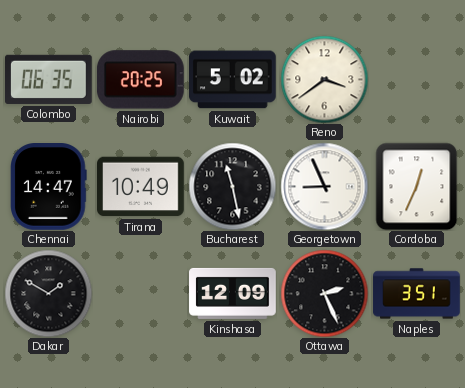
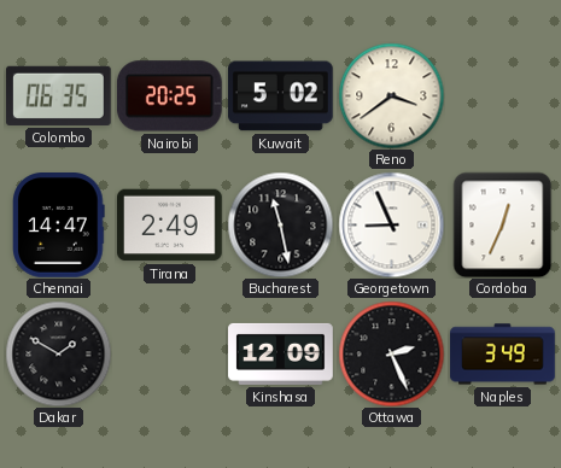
Tirana: 10:49 -> 2:49
Naples: 3:51 -> 3:49
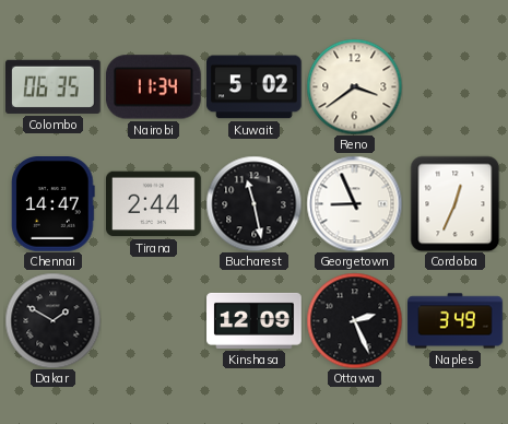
Nairobi: 20:25 -> 11:34
Tirana: 2:49 -> 2:44
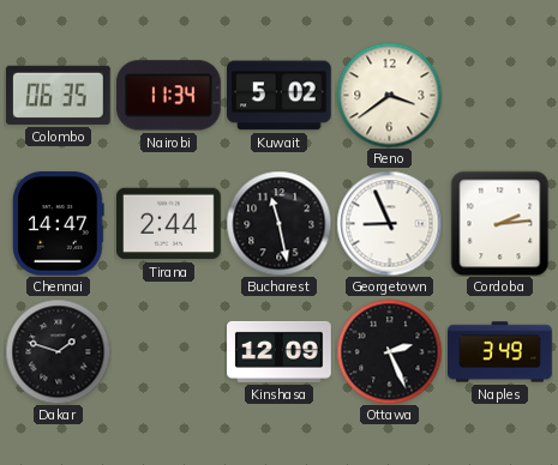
Cordoba: 12:34 -> 2:14
Dakar: 1:50 -> 1:48
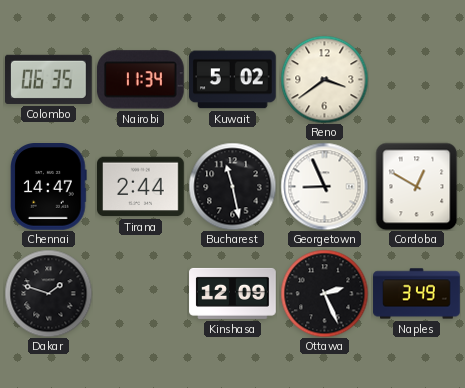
Cordoba: 2:14 -> 12:50
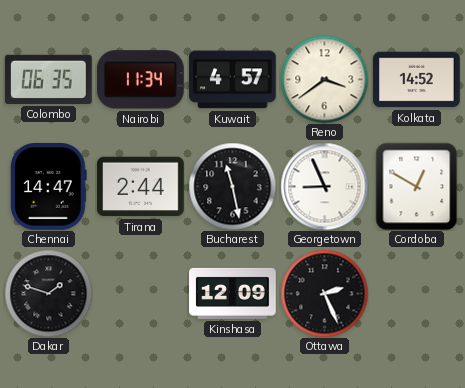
Kuwait: 5:02 -> 4:57
Kolkata: none -> 14:52
Naples: 3:49 -> none
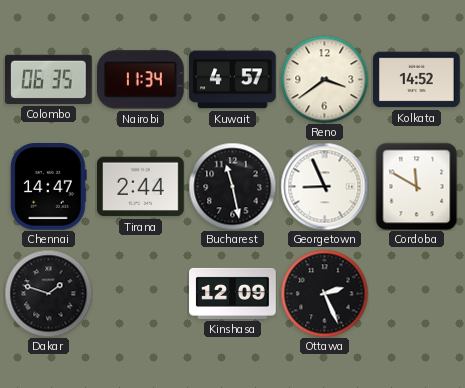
Cordoba: 12:50 -> 11:50
